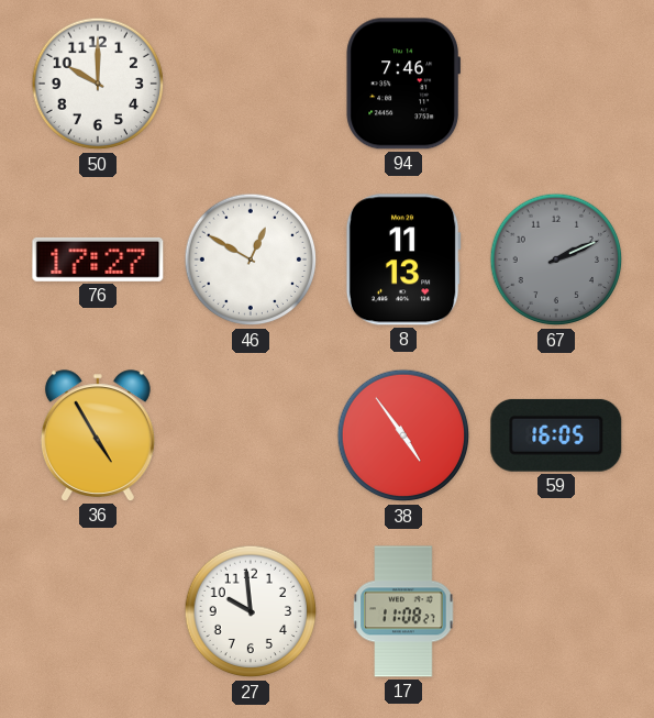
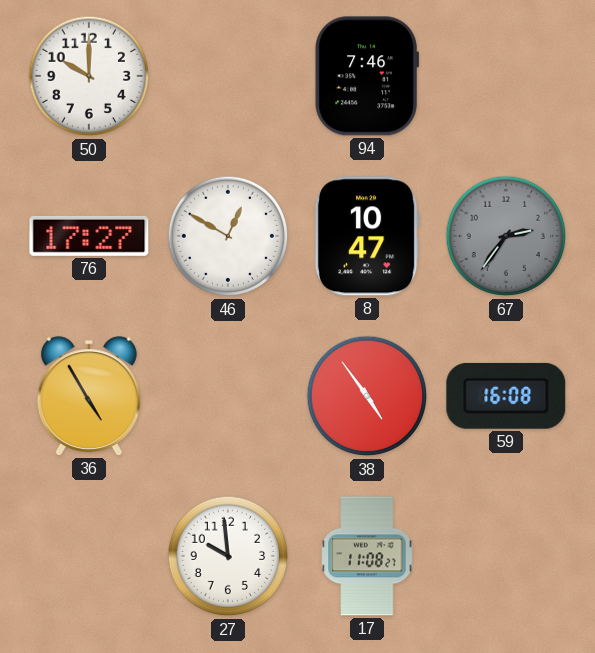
8: 11:13 -> 10:47
67: 2:11 -> 2:36
59: 16:05 -> 16:08
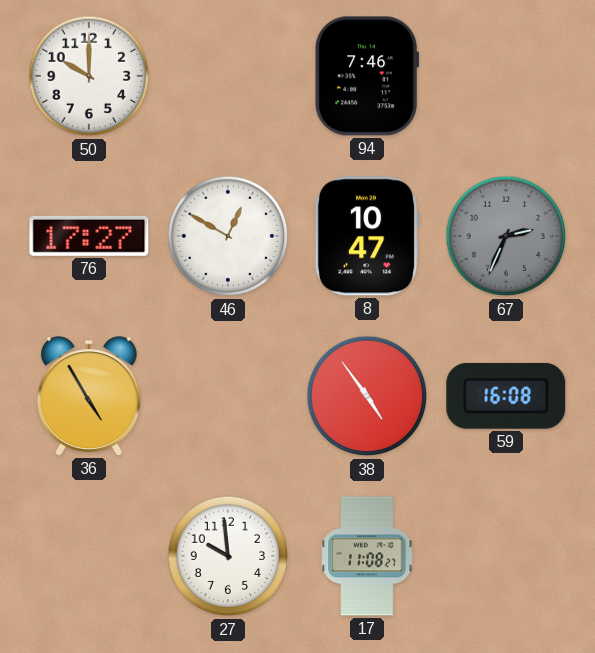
67: 2:36 -> 2:34
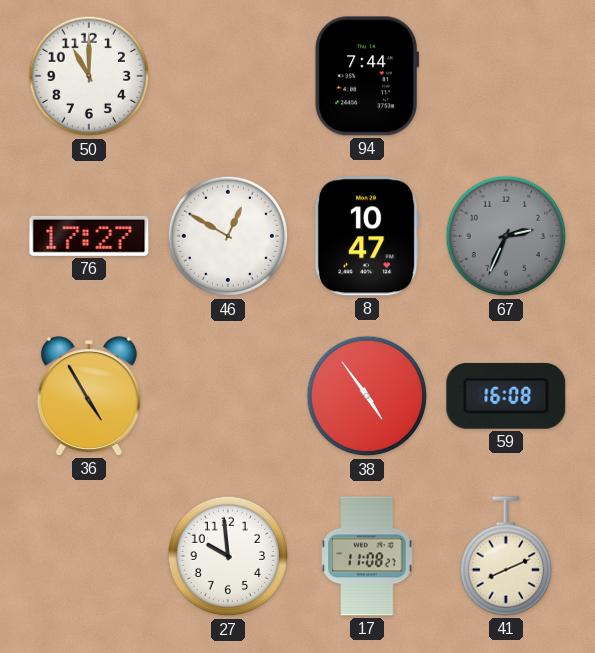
50: 10:00 -> 11:00
94: 7:46 -> 7:44
41: none -> 8:11
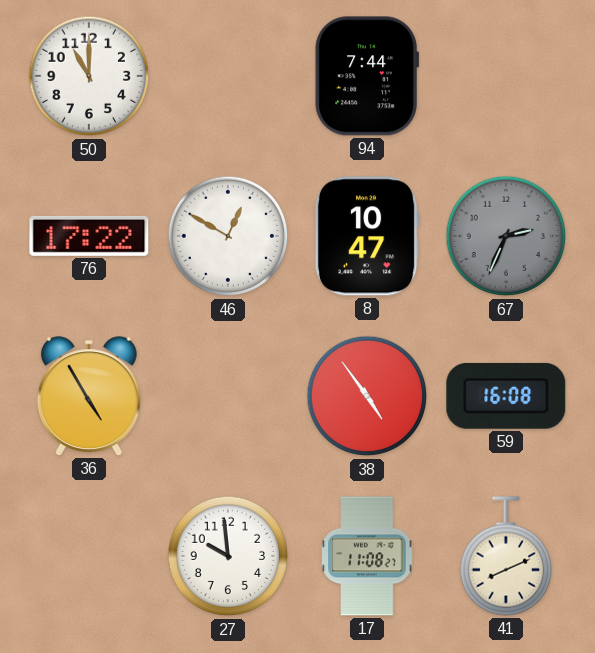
76: 17:27 -> 17:22
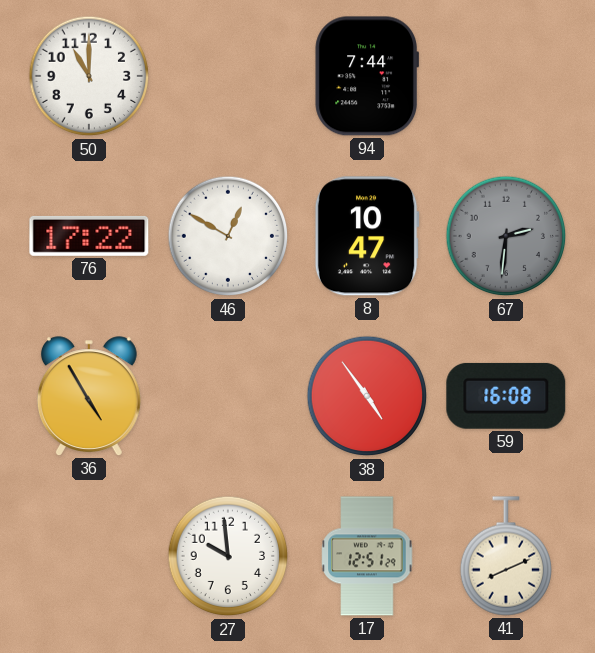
67: 2:34 -> 2:31
17: 11:08 -> 12:51
